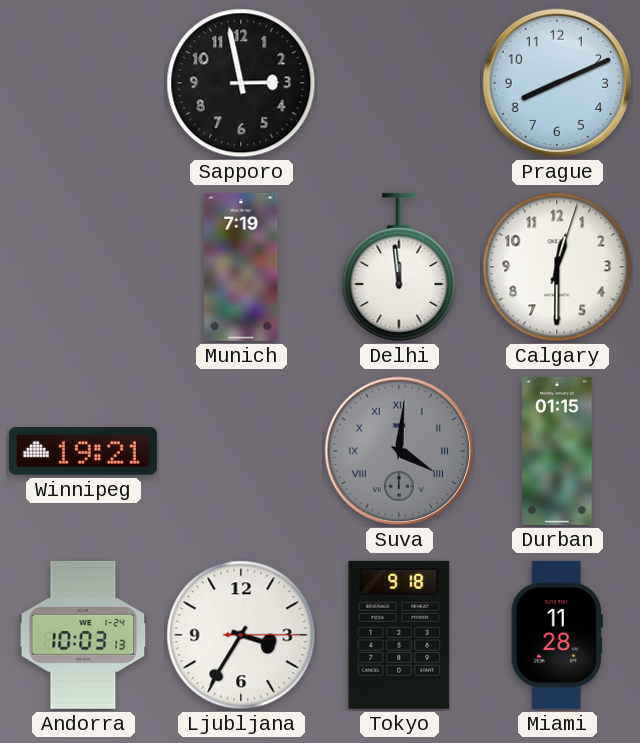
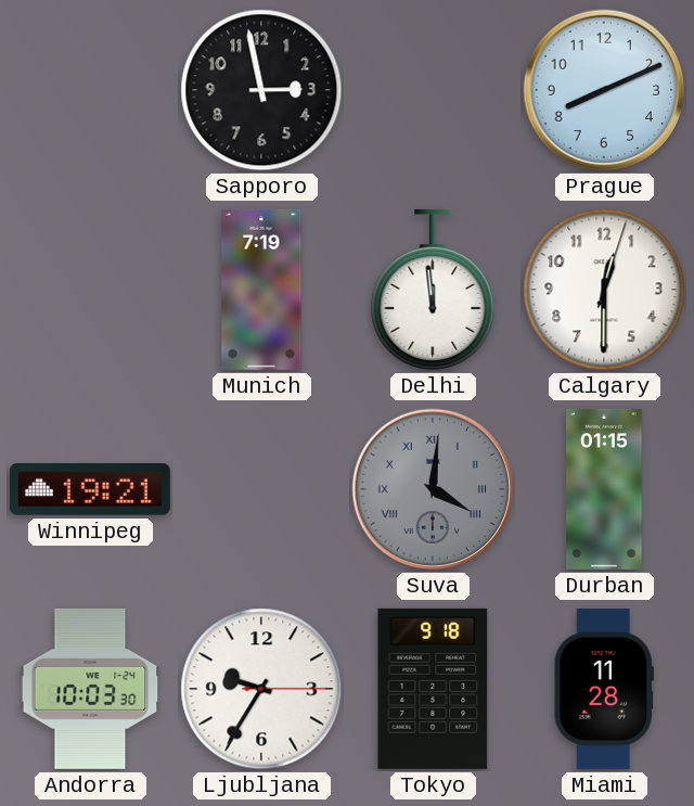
Andorra: 10:03:13 -> 10:03:30
Ljubljana: 3:35 -> 9:35
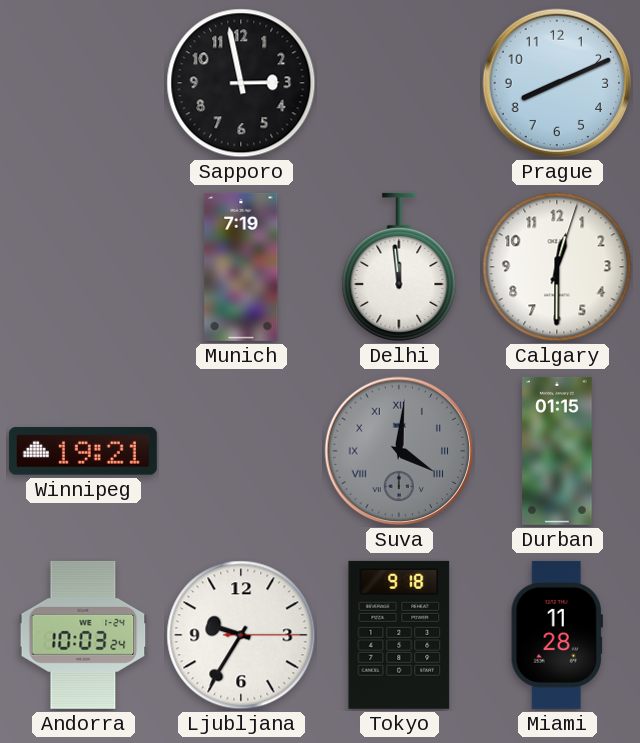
Andorra: 10:03:30 -> 10:03:24
